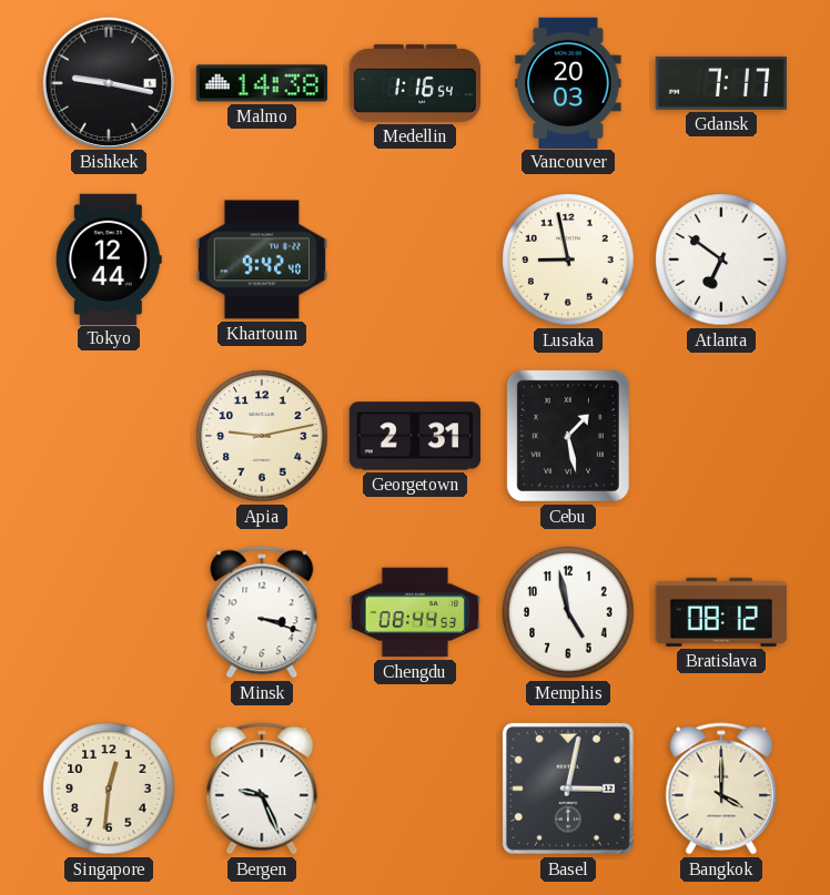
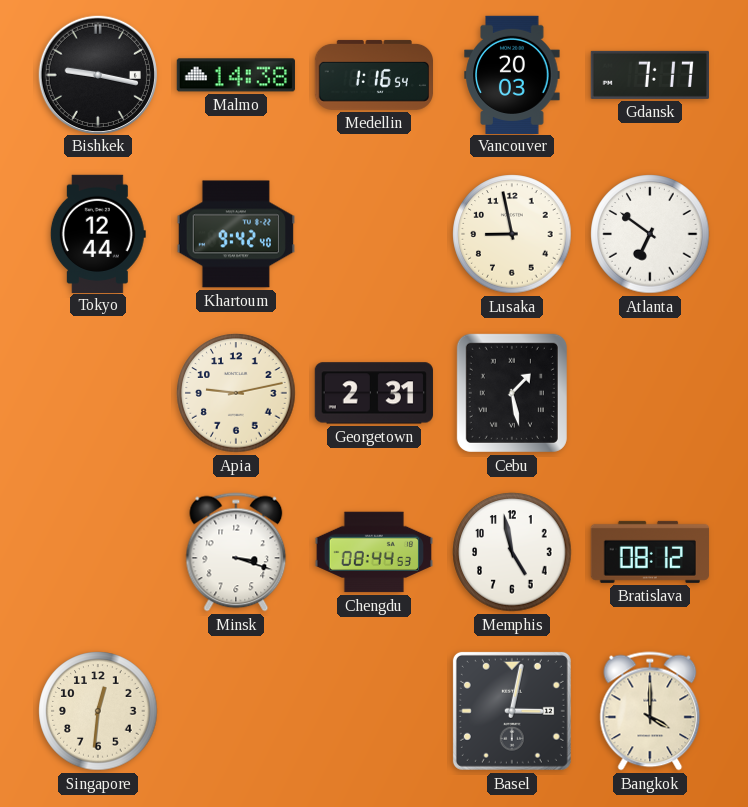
Bergen: 9:26 -> none
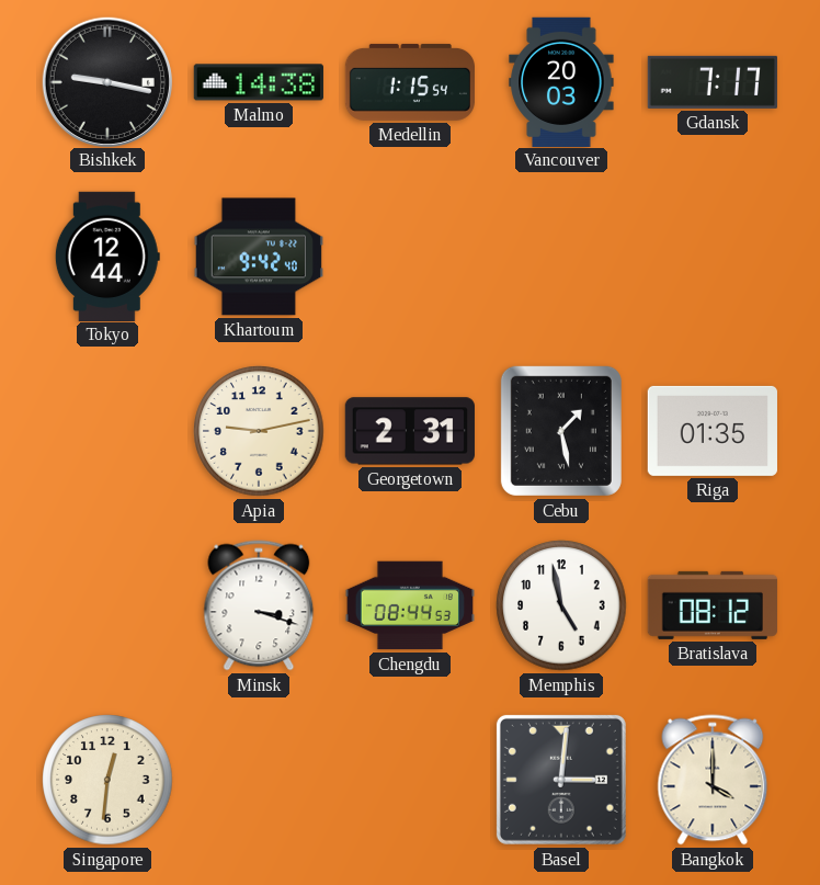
Medellin: 1:16 -> 1:15
Lusaka: 8:58 -> none
Atlanta: 6:51 -> none
Riga: none -> 01:35
Basel: 3:02 -> 3:01
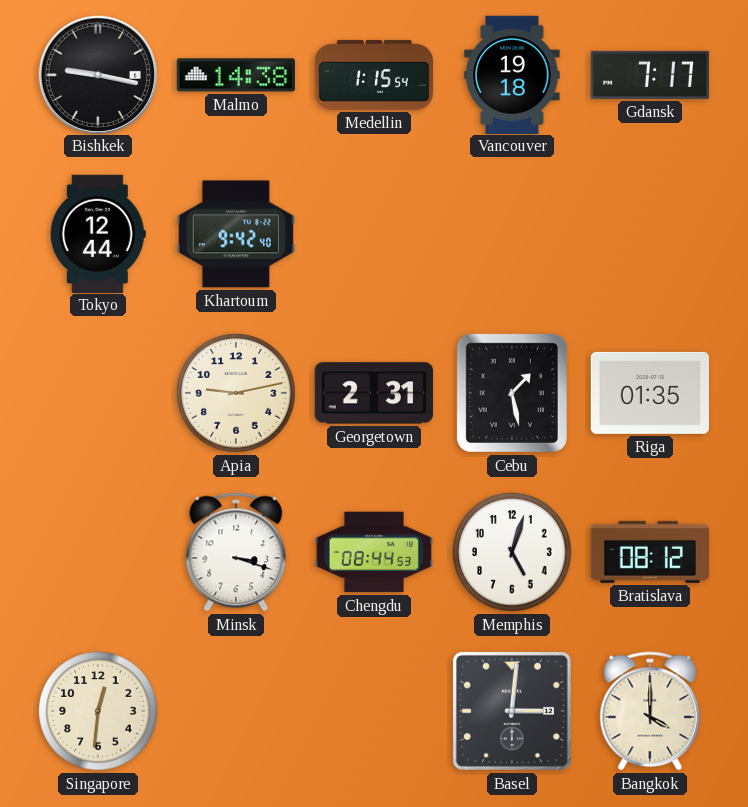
Vancouver: 20:03 -> 19:18
Memphis: 4:58 -> 5:03
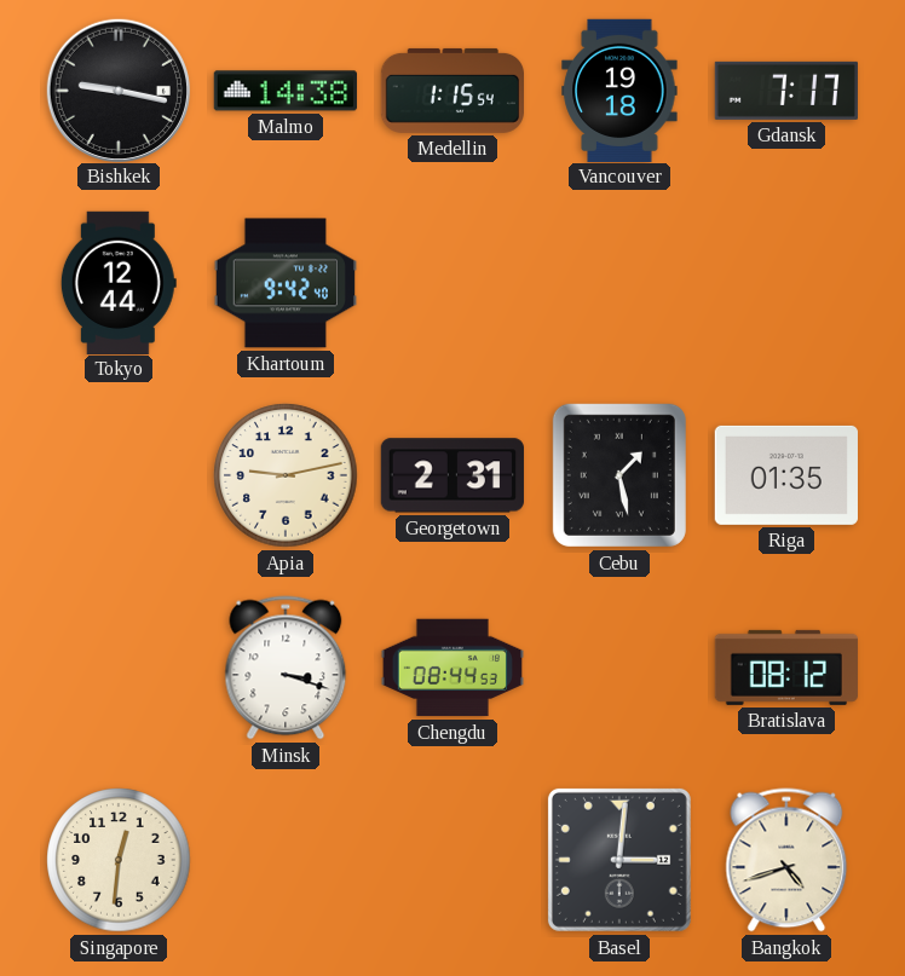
Memphis: 5:03 -> none
Bangkok: 4:00 -> 4:42
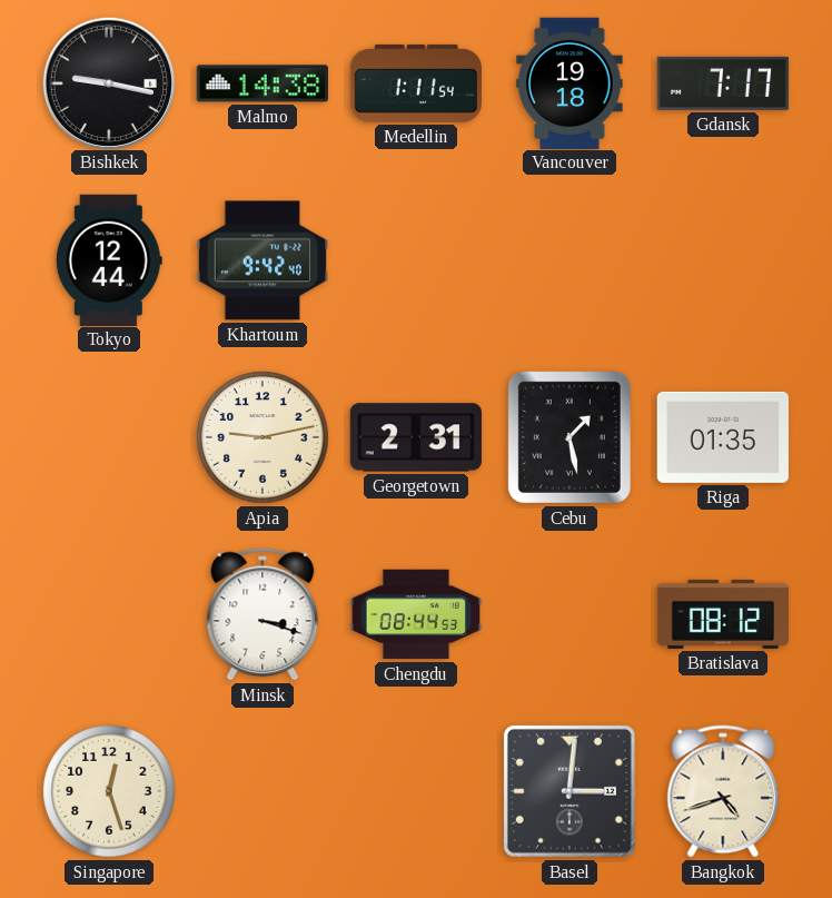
Medellin: 1:15 -> 1:11
Singapore: 12:31 -> 12:27
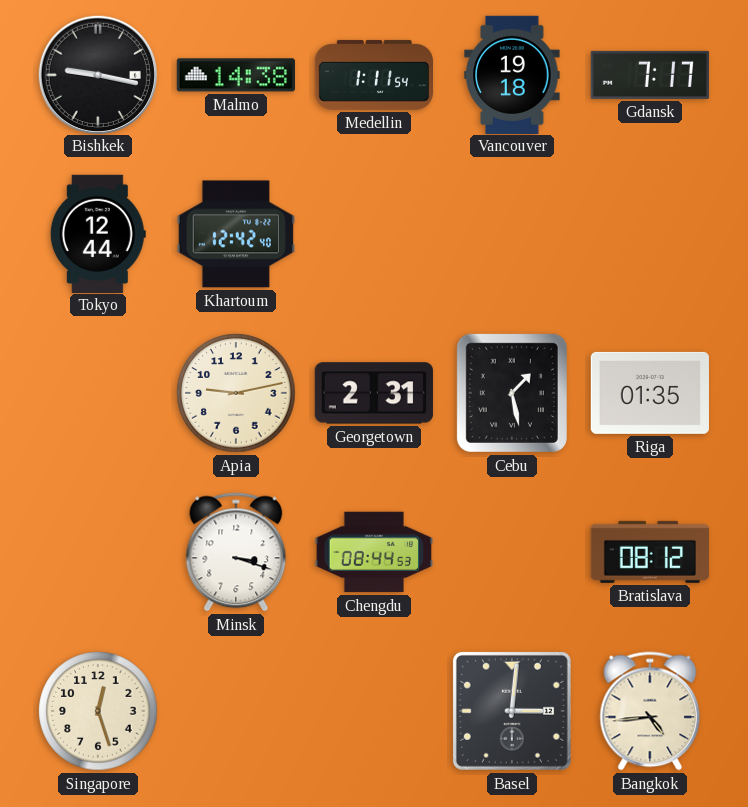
Khartoum: 9:42 -> 12:42
Bangkok: 4:42 -> 4:44
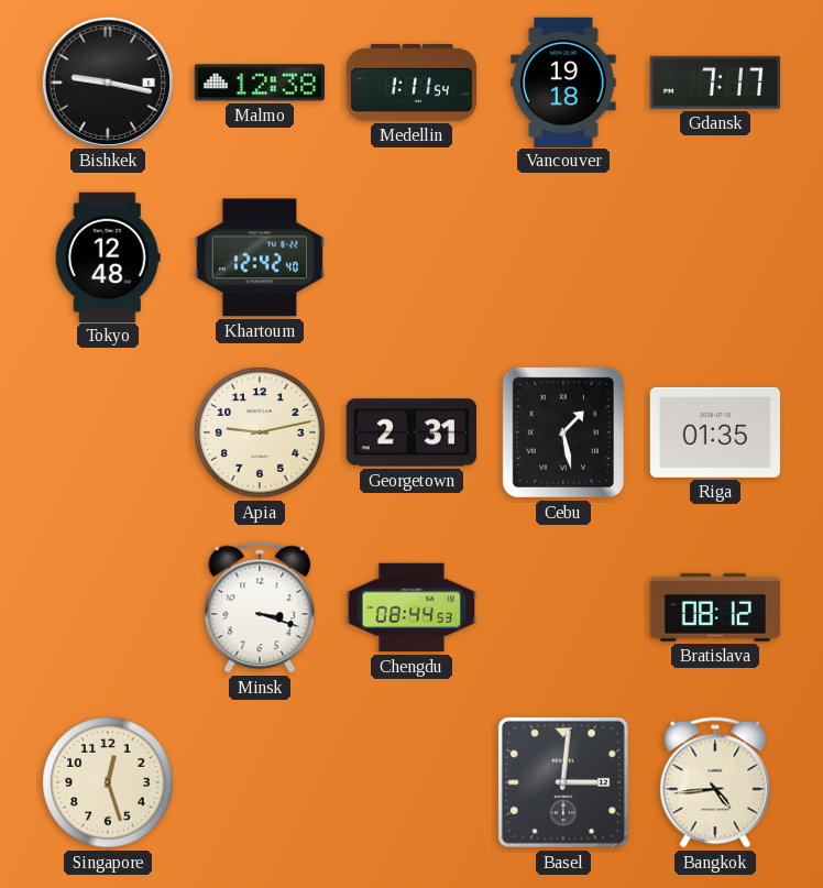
Malmo: 14:38 -> 12:38
Tokyo: 12:44 -> 12:48
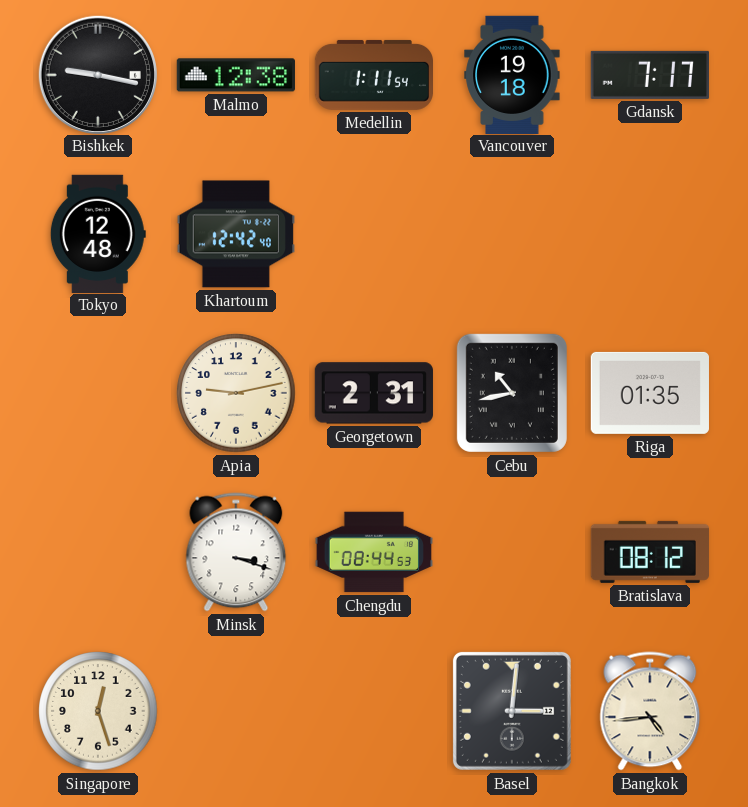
Cebu: 1:28 -> 10:43
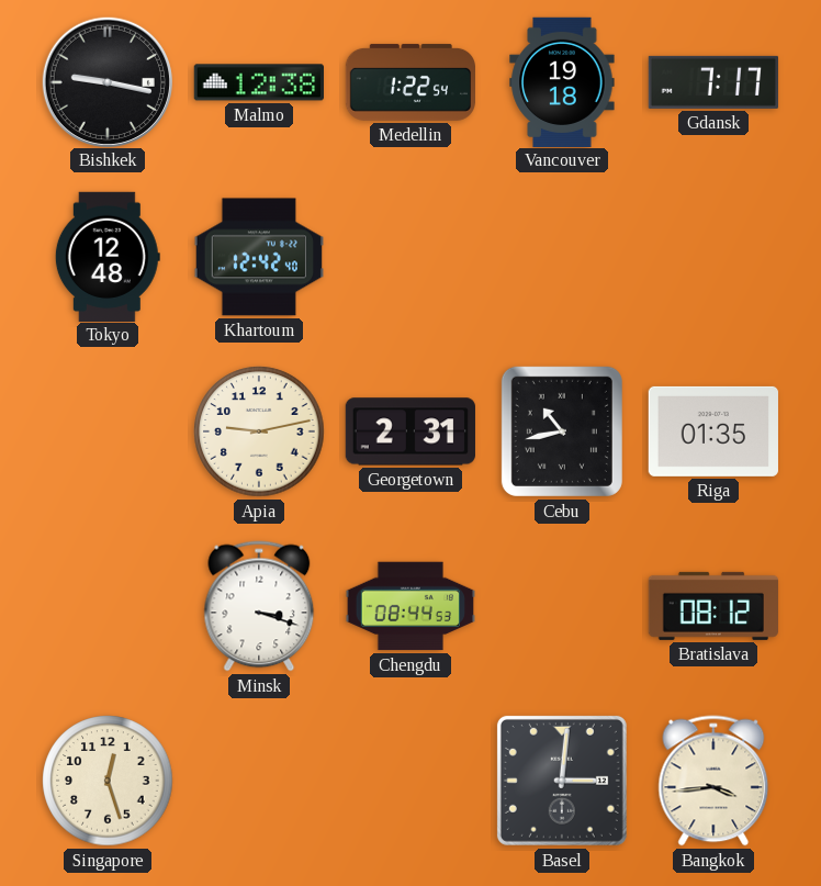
Medellin: 1:11 -> 1:22
Bangkok: 4:44 -> 3:44
